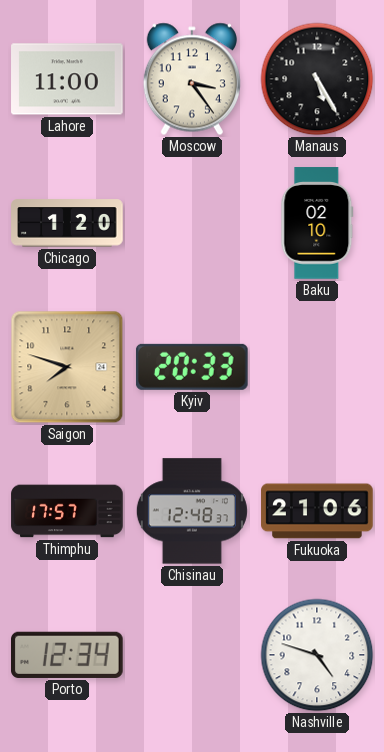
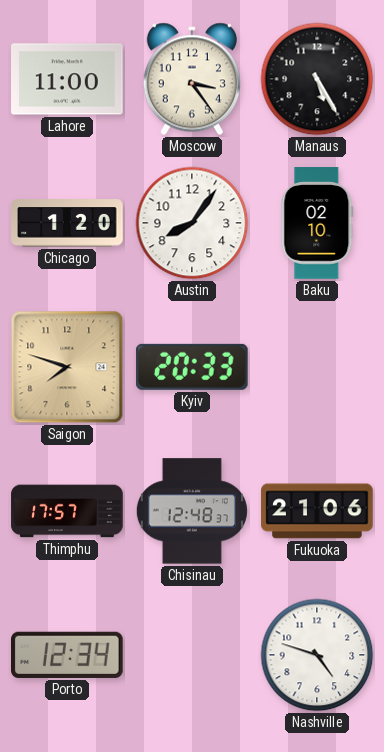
Austin: none -> 8:06
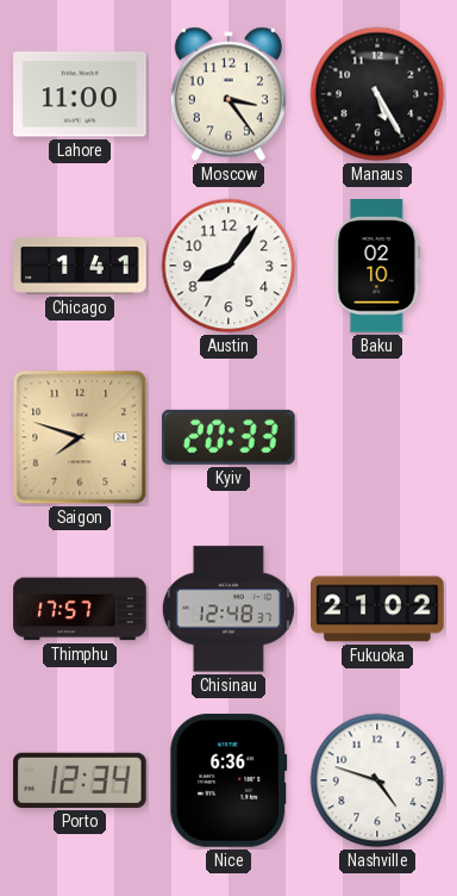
Chicago: 1:20 -> 1:41
Fukuoka: 21:06 -> 21:02
Nice: none -> 6:36
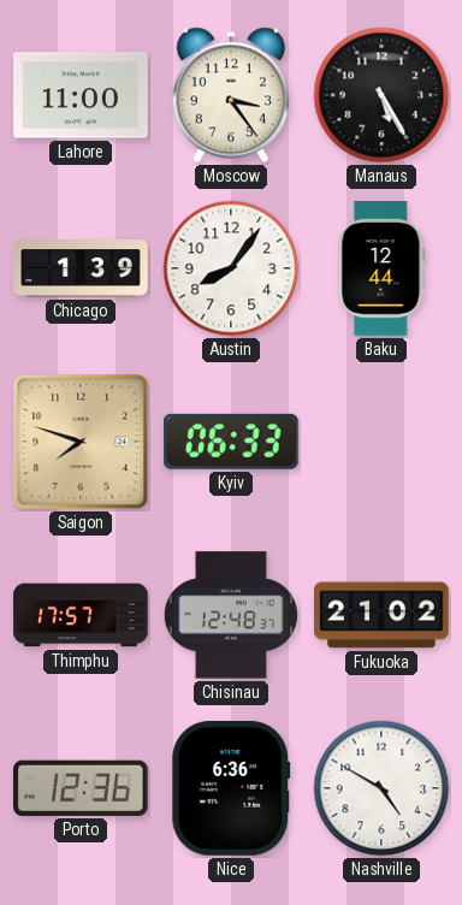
Chicago: 1:41 -> 1:39
Baku: 02:10 -> 12:44
Kyiv: 20:33 -> 06:33
Porto: 12:34 -> 12:36
Nashville: 4:48 -> 4:50
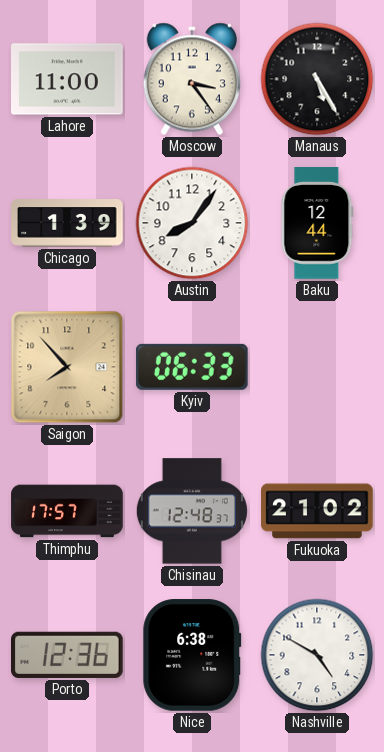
Saigon: 7:48 -> 7:53
Nice: 6:36 -> 6:38
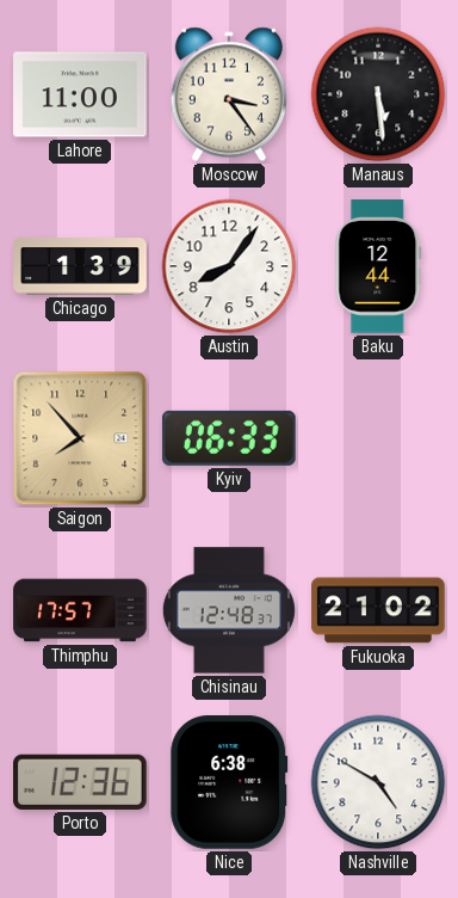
Manaus: 5:25 -> 5:29
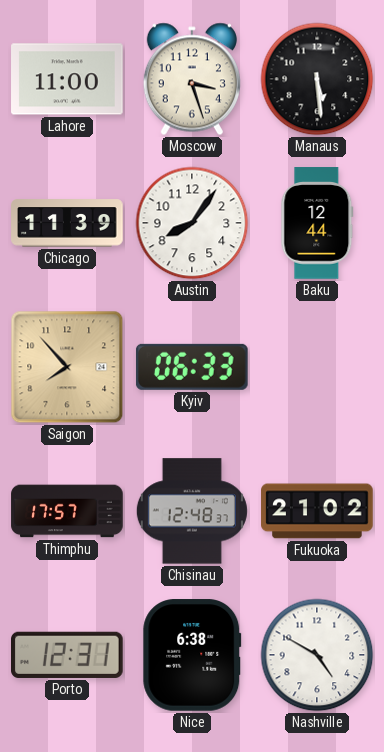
Moscow: 3:24 -> 3:27
Chicago: 1:39 -> 11:39
Porto: 12:36 -> 12:31
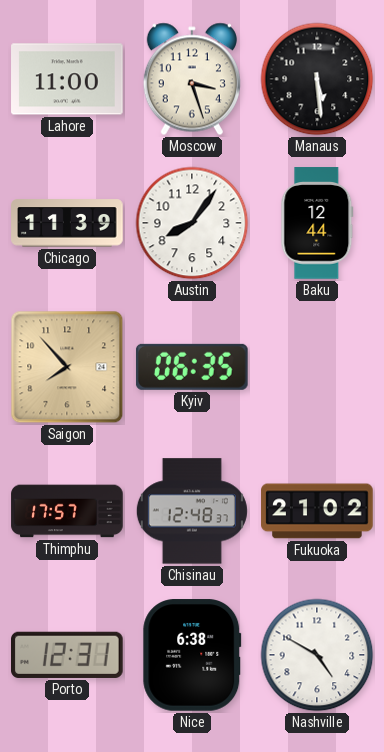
Kyiv: 06:33 -> 06:35
